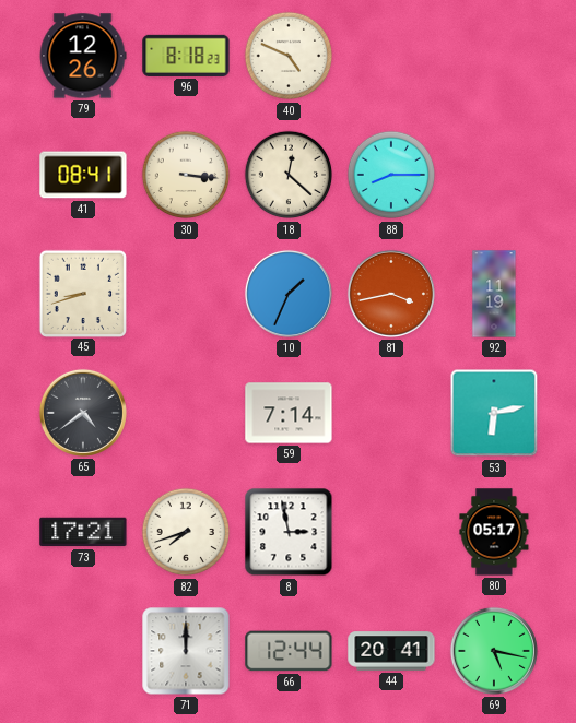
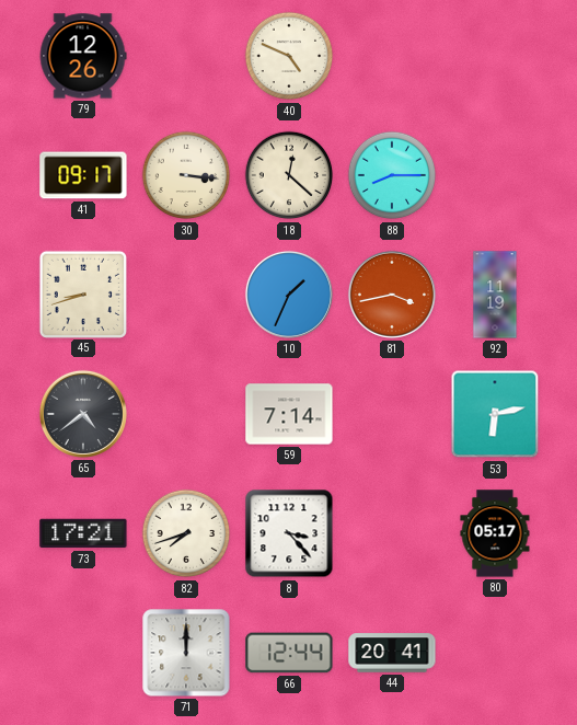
96: 8:18 -> none
41: 08:41 -> 09:17
8: 2:58 -> 3:23
69: 5:17 -> none
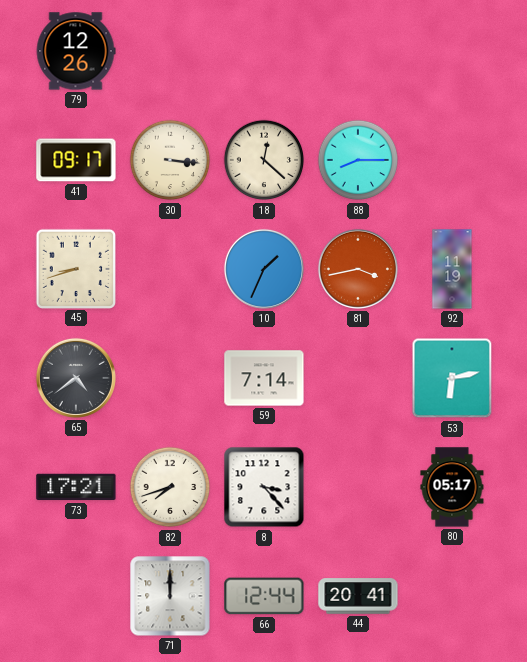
40: 4:49 -> none
